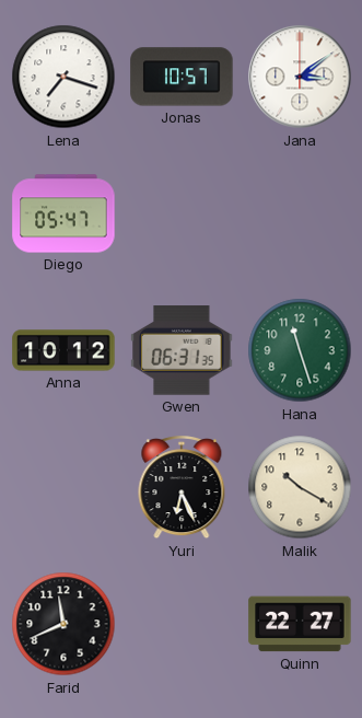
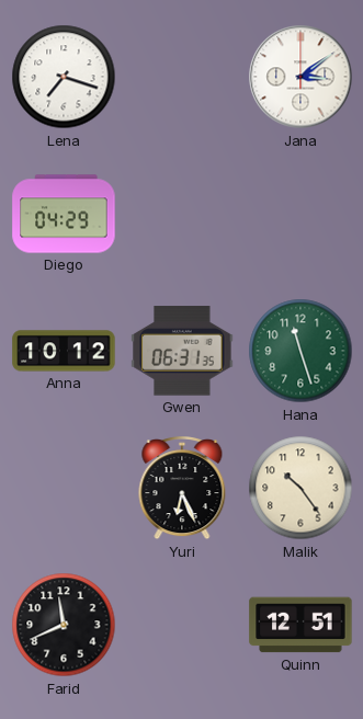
Jonas: 10:57 -> none
Diego: 05:47 -> 04:29
Malik: 10:20 -> 10:24
Quinn: 22:27 -> 12:51
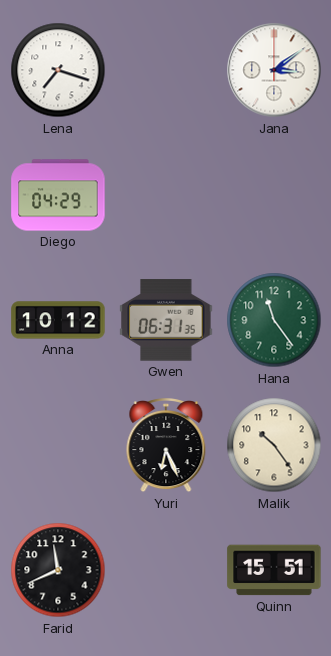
Hana: 11:27 -> 11:24
Quinn: 12:51 -> 15:51
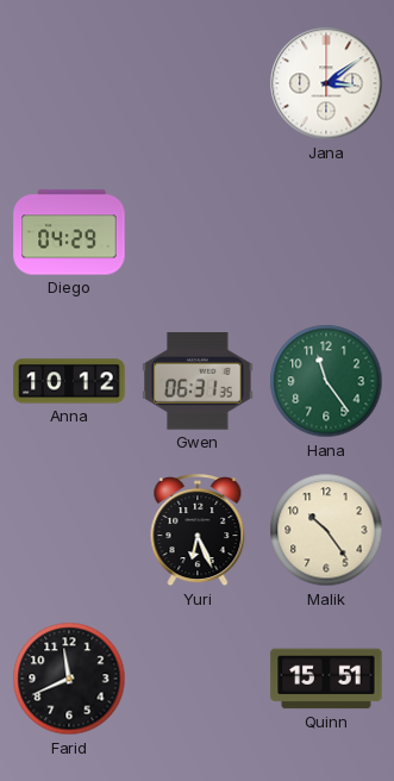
Lena: 7:18 -> none
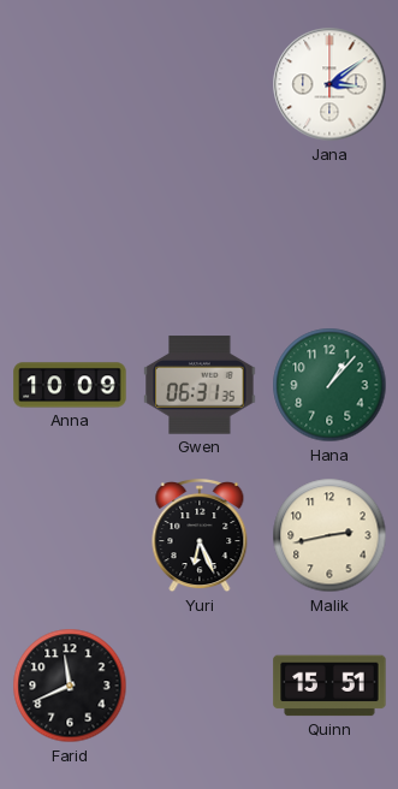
Diego: 04:29 -> none
Anna: 10:12 -> 10:09
Hana: 11:24 -> 1:07
Malik: 10:24 -> 2:43
